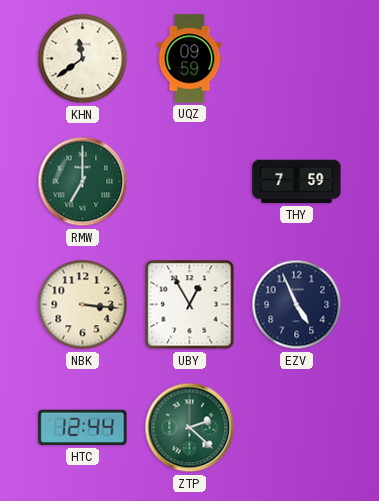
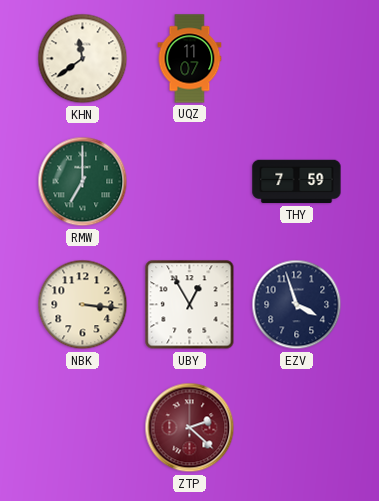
UQZ: 09:59 -> 11:07
EZV: 4:56 -> 3:57
HTC: 12:44 -> none
ZTP dial: green -> burgundy
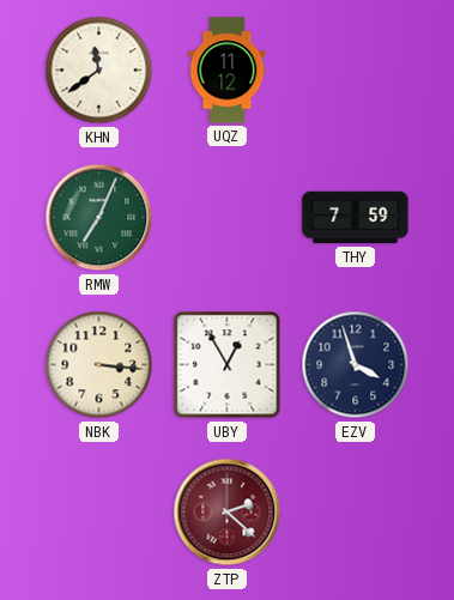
UQZ: 11:07 -> 11:12
RMW: 7:00 -> 7:04
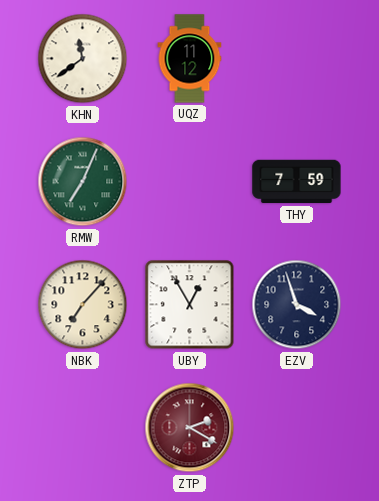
NBK: 3:16 -> 7:07
ZTP: 2:22 -> 2:20
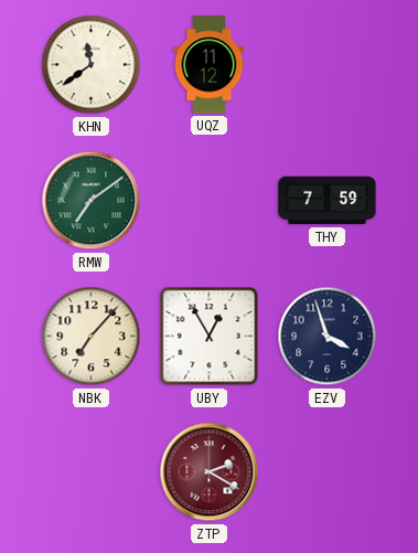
RMW: 7:04 -> 7:09
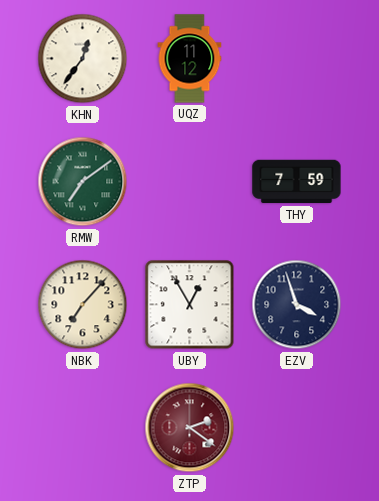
KHN: 11:39 -> 12:36
ZTP: 2:20 -> 2:21
